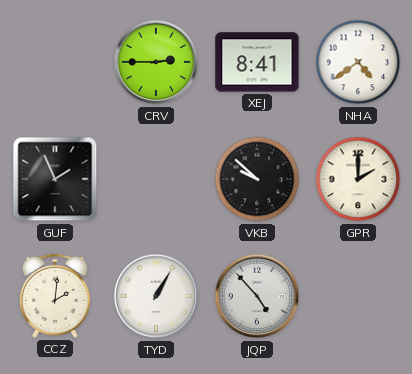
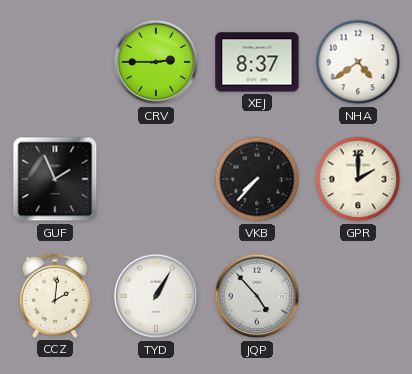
XEJ: 8:41 -> 8:37
VKB: 9:52 -> 7:37
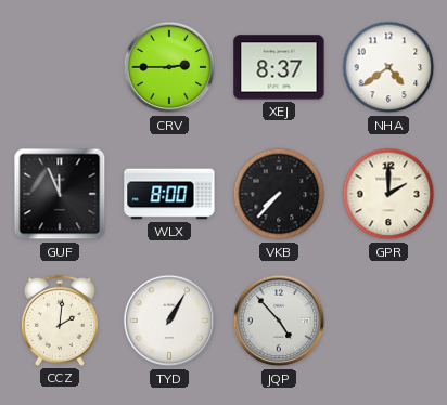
GUF: 1:56 -> 11:56
WLX: none -> 8:00
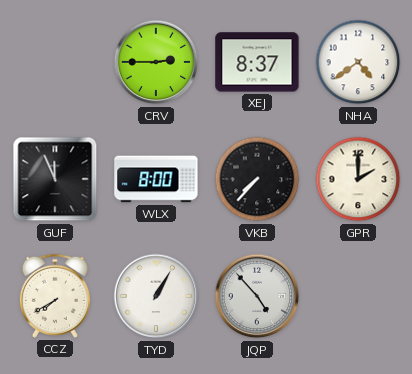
CCZ: 2:01 -> 7:40
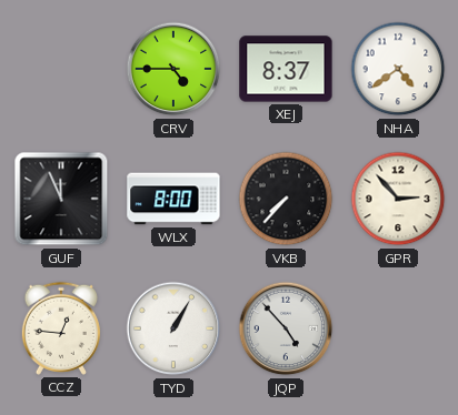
CRV: 2:45 -> 4:45
GPR: 2:00 -> 2:53
CCZ: 7:40 -> 12:46
